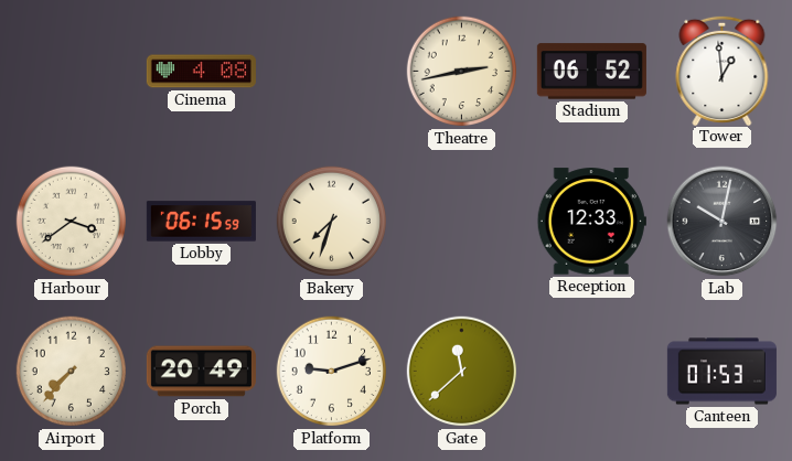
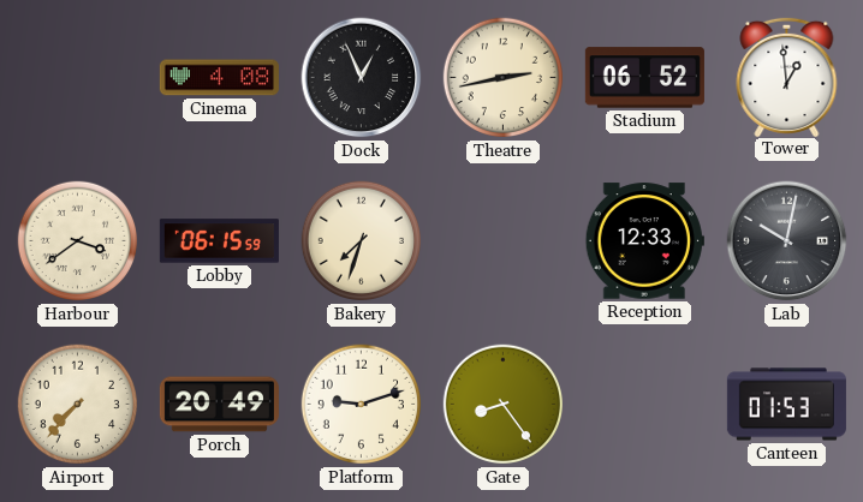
Dock: none -> 12:56
Gate: 11:38 -> 8:24
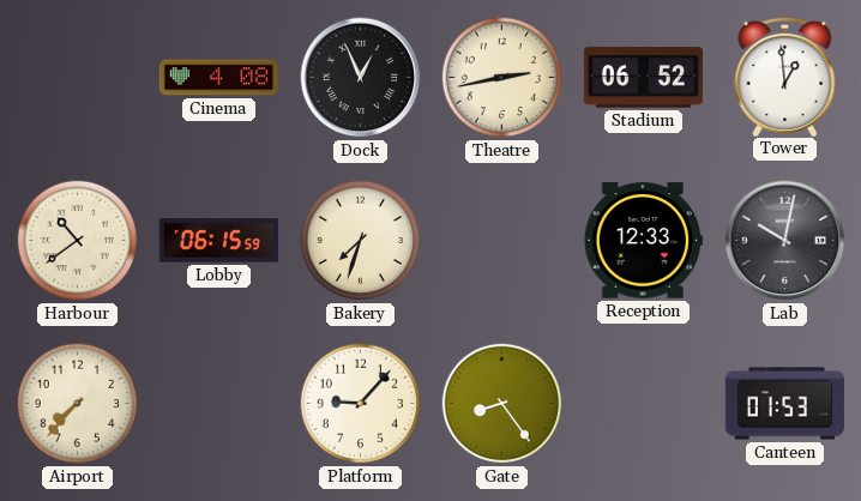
Harbour: 3:39 -> 10:39
Porch: 20:49 -> none
Platform: 9:12 -> 9:07
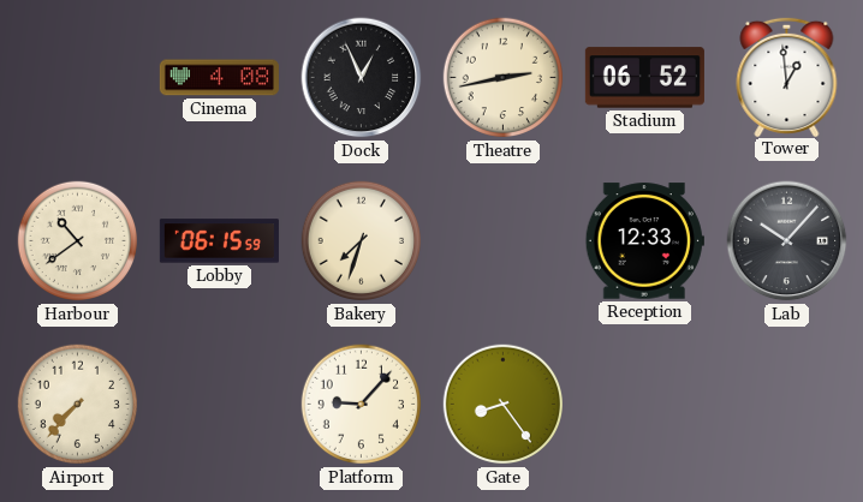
Lab: 10:02 -> 10:07
Canteen: 01:53 -> none
